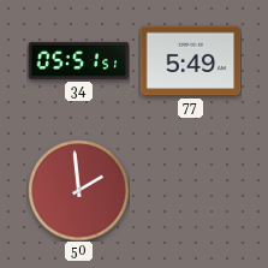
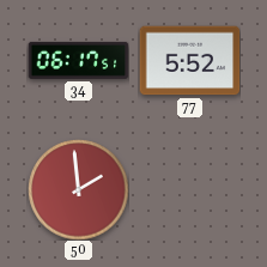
34: 05:51 -> 06:17
77: 5:49 -> 5:52
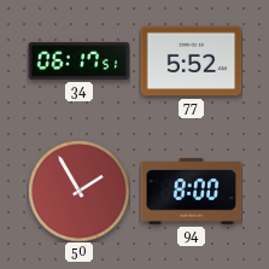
50: 1:59 -> 1:55
94: none -> 8:00
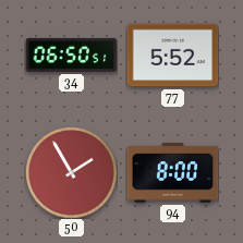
34: 06:17 -> 06:50
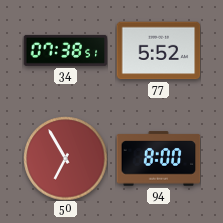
34: 06:50 -> 07:38
50: 1:55 -> 6:55
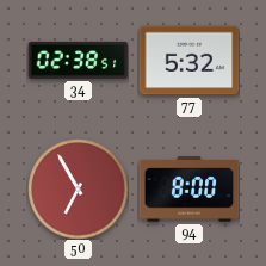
34: 07:38 -> 02:38
77: 5:52 -> 5:32
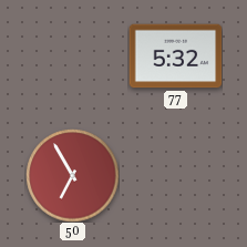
34: 02:38 -> none
94: 8:00 -> none
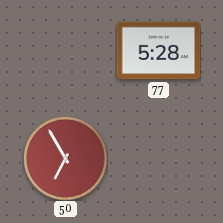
77: 5:32 -> 5:28
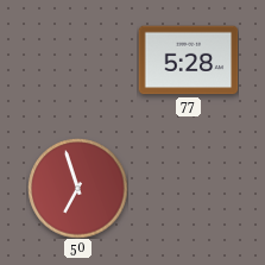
50: 6:55 -> 6:57
